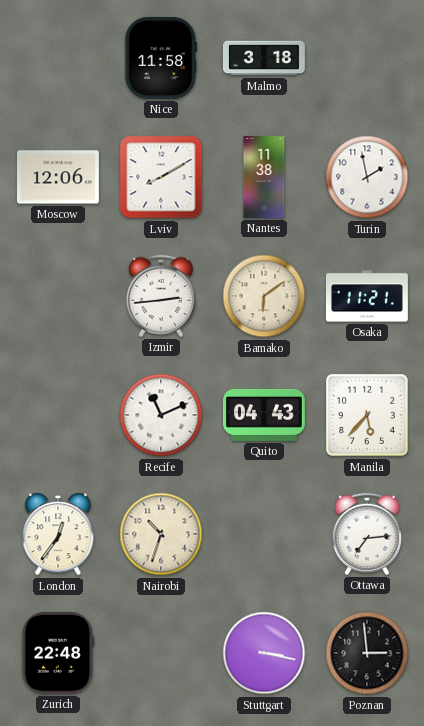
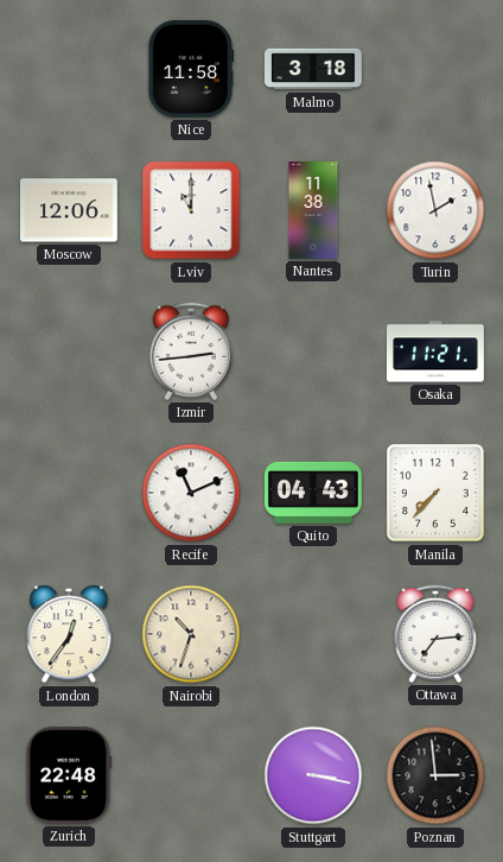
Lviv: 8:10 -> 11:00
Bamako: 6:09 -> none
Manila: 5:37 -> 7:37
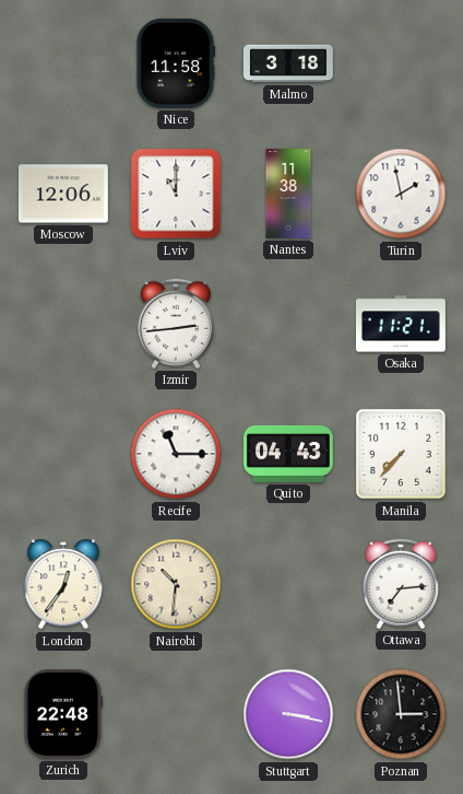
Recife: 11:11 -> 11:15
Nairobi: 10:33 -> 10:31
